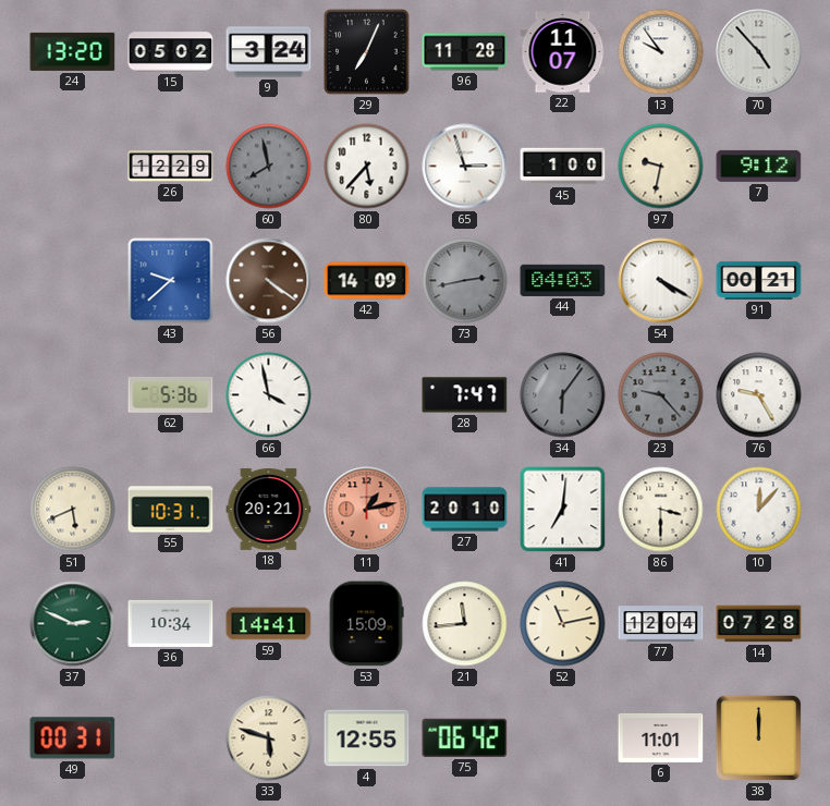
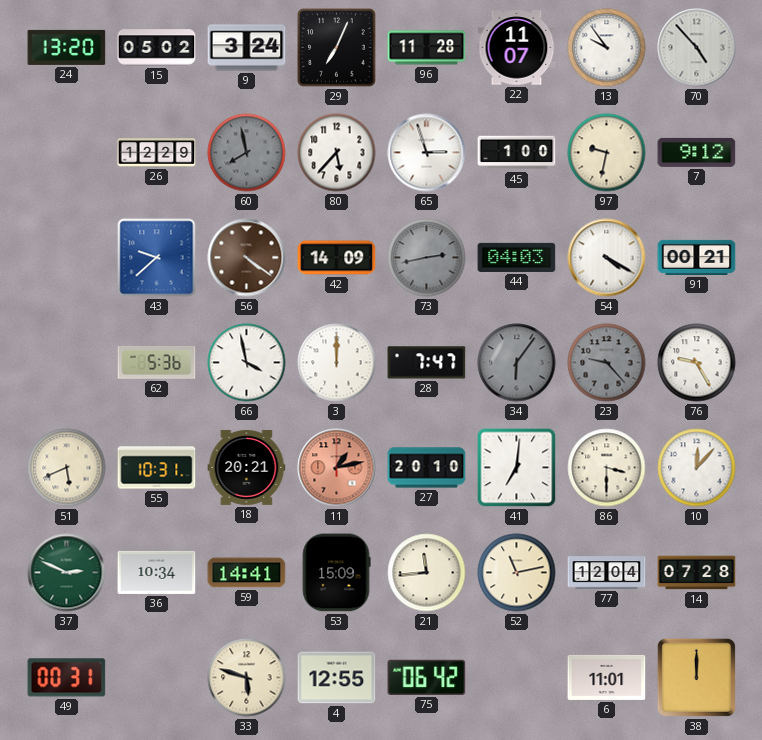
3: none -> 12:00
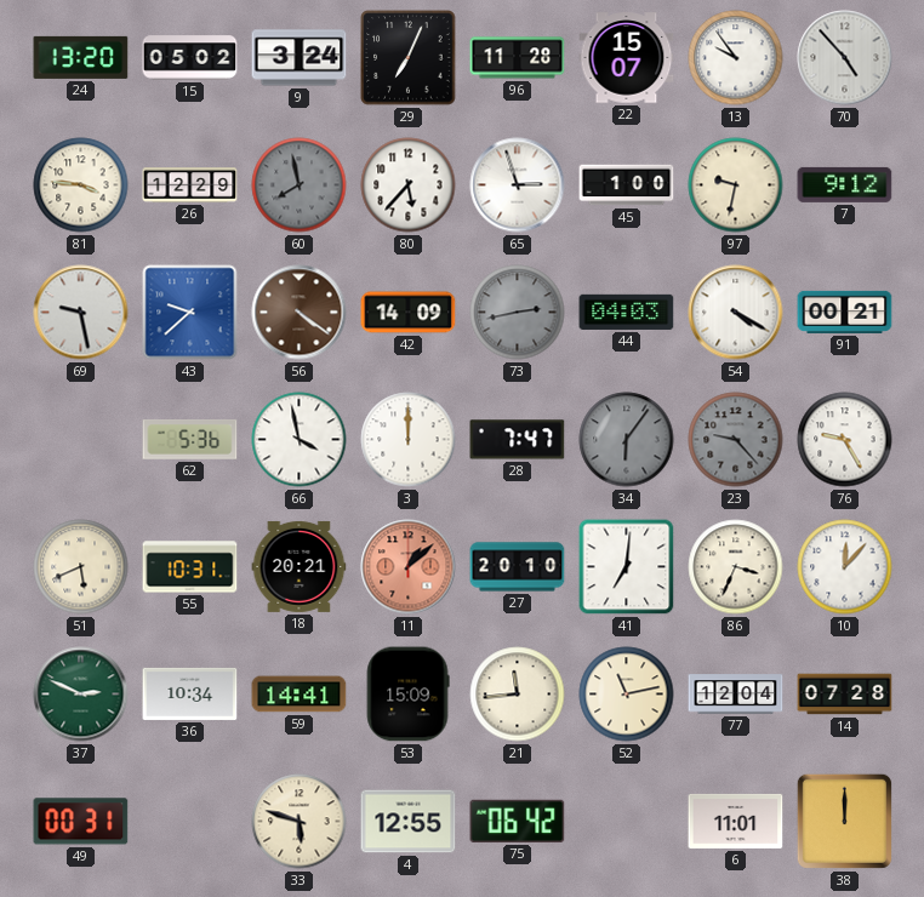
22: 11:07 -> 15:07
81: none -> 3:46
69: none -> 9:28
11: 1:13 -> 1:08
86: 3:30 -> 3:34
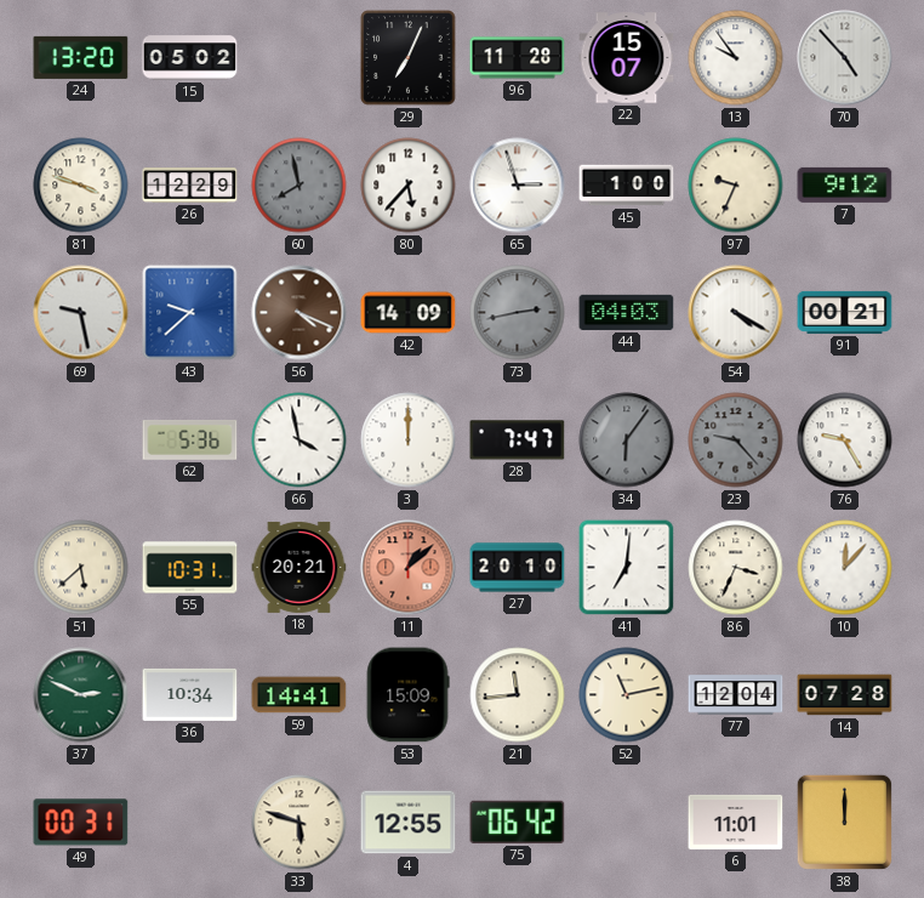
9: 3:24 -> none
81: 3:46 -> 3:48
97: 9:32 -> 9:34
56: 4:21 -> 4:19
51: 5:41 -> 5:38
